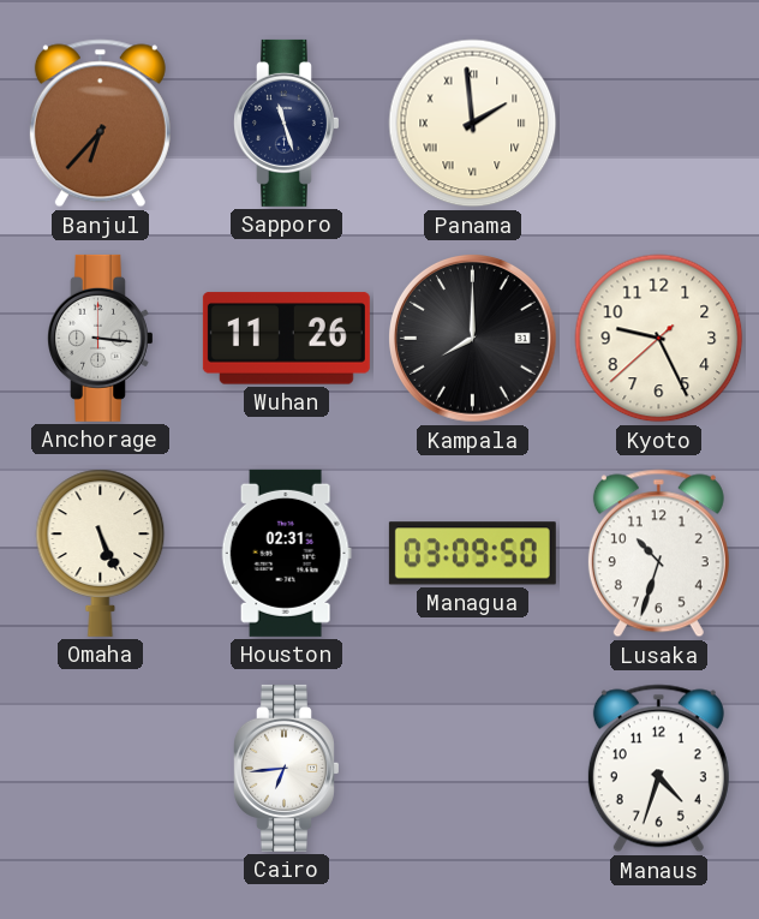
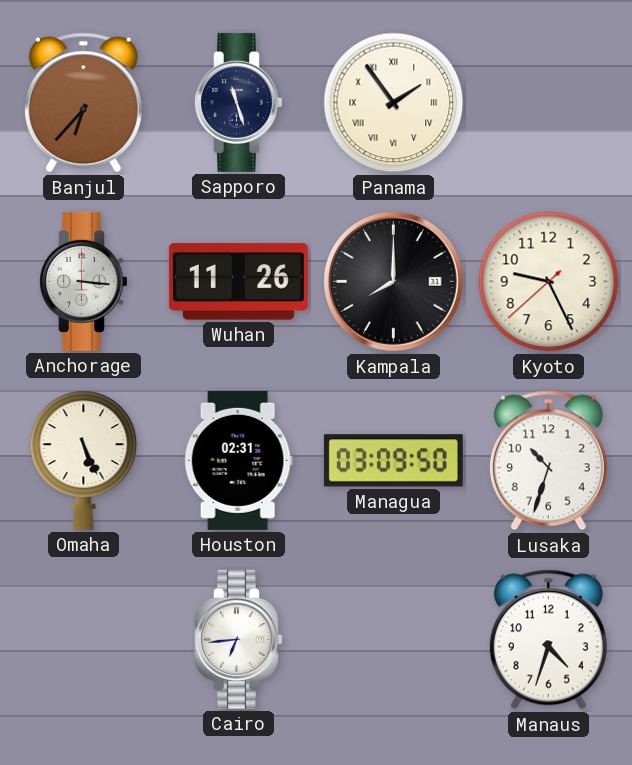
Panama: 1:59 -> 1:54
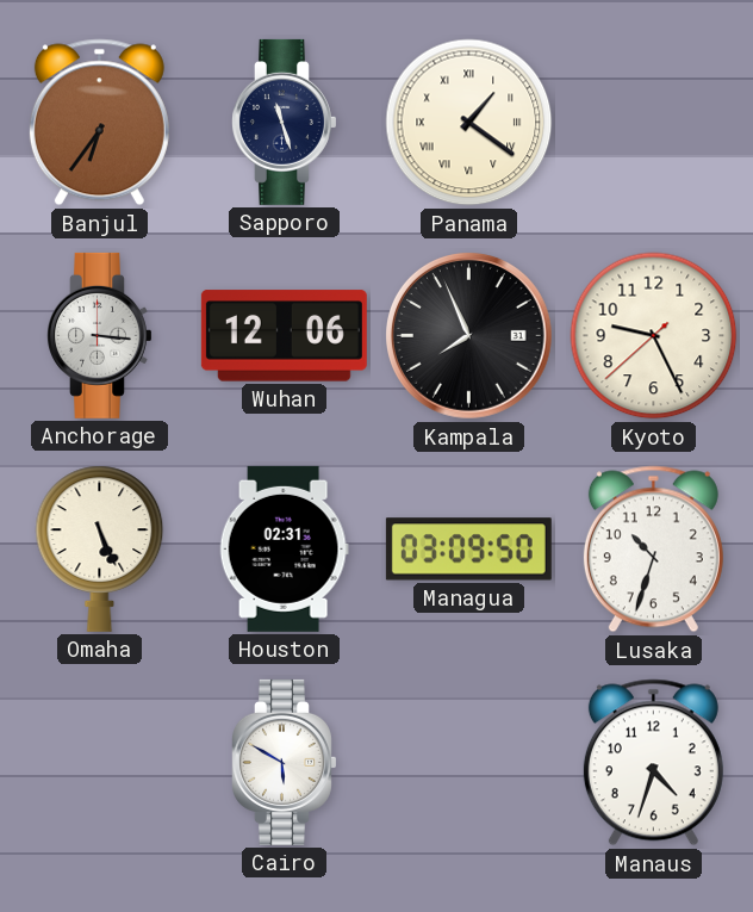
Banjul: 6:37 -> 6:36
Panama: 1:54 -> 1:21
Wuhan: 11:26 -> 12:06
Kampala: 8:00 -> 7:56
Cairo: 6:44 -> 5:50
